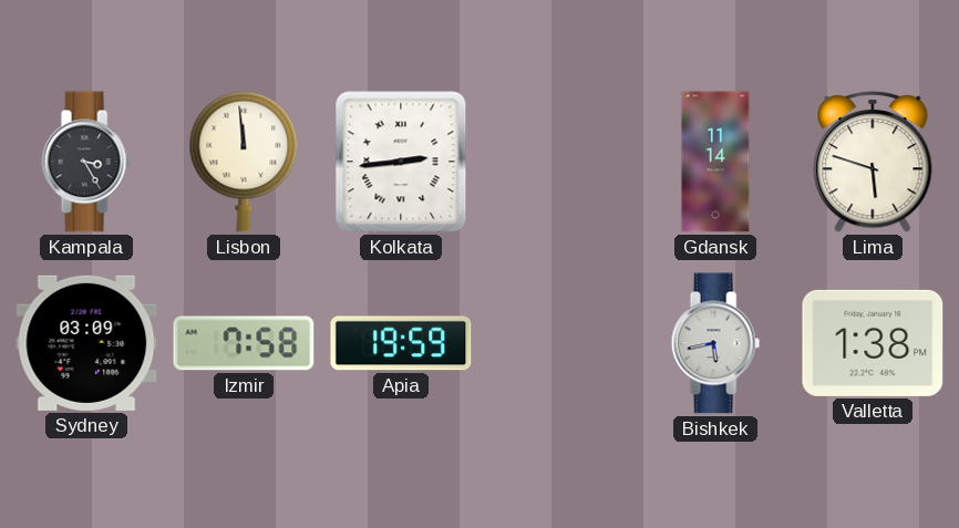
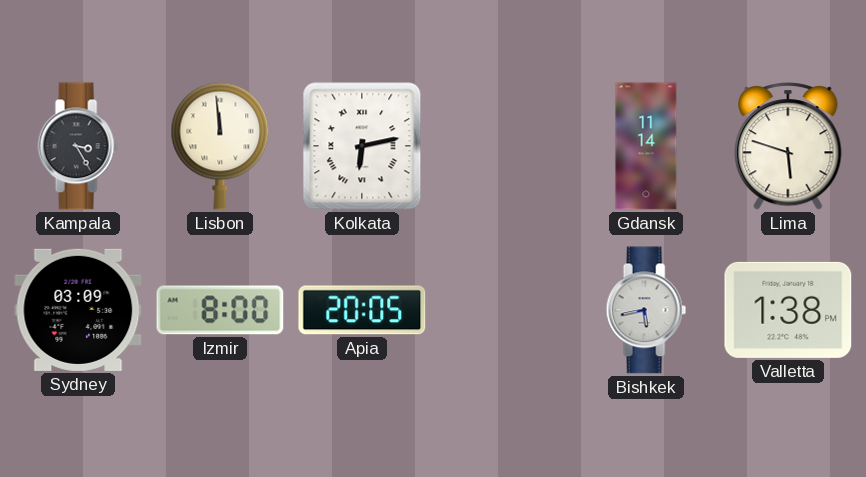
Kolkata: 2:44 -> 6:13
Izmir: 7:58 -> 8:00
Apia: 19:59 -> 20:05
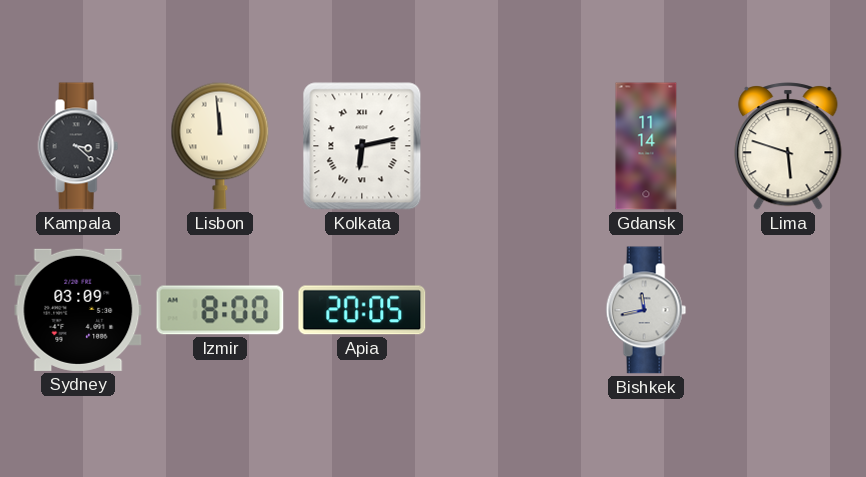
Kampala: 3:25 -> 3:22
Bishkek: 5:43 -> 11:43
Valletta: 1:38 -> none
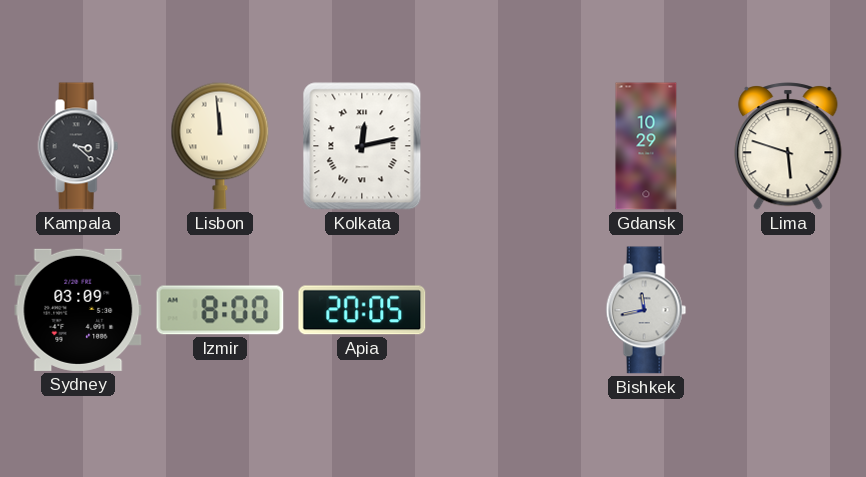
Kolkata: 6:13 -> 12:13
Gdansk: 11:14 -> 10:29
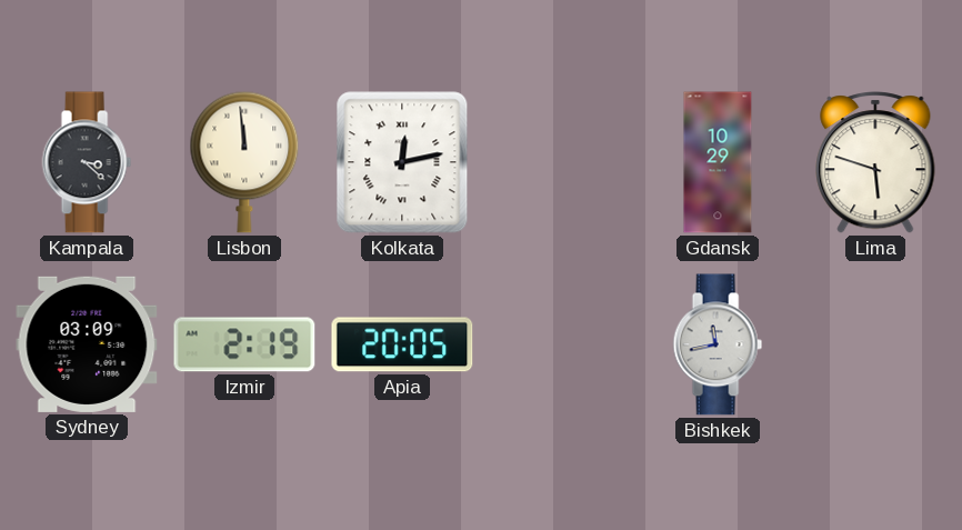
Izmir: 8:00 -> 2:19
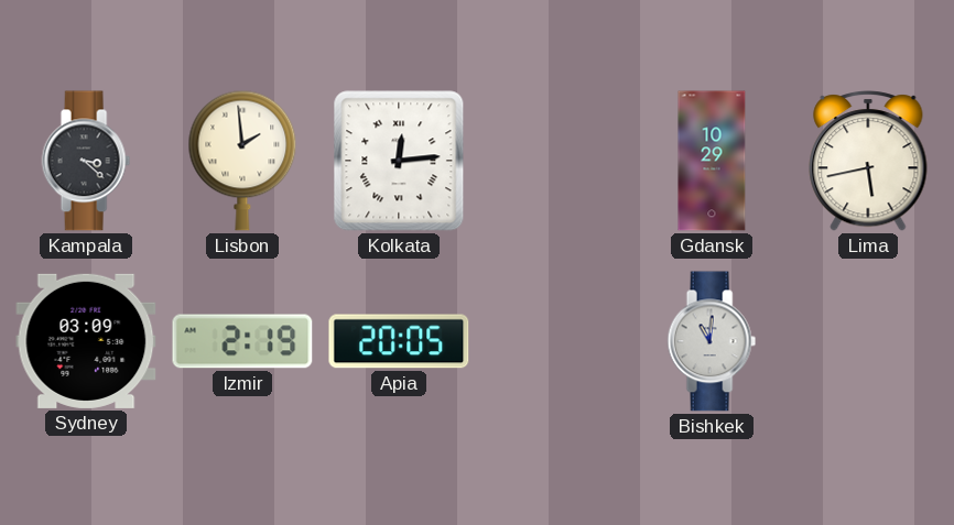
Lisbon: 11:59 -> 1:59
Kolkata: 12:13 -> 12:14
Lima: 5:48 -> 5:43
Bishkek: 11:43 -> 11:01
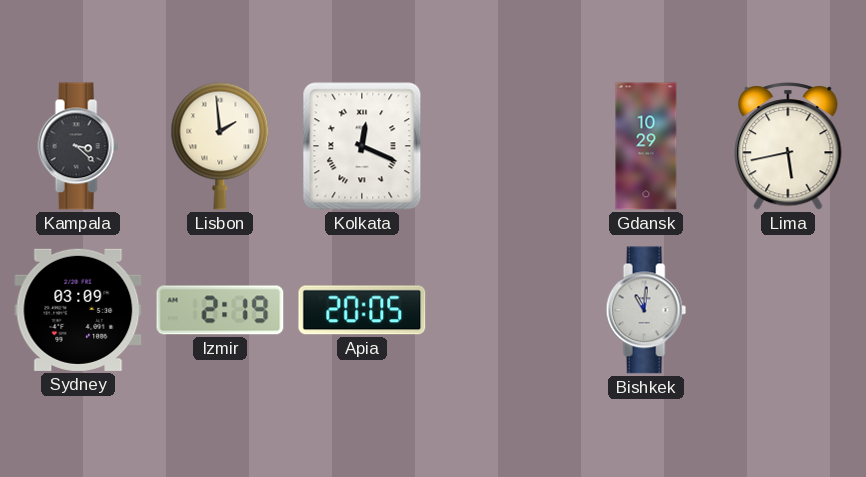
Kolkata: 12:14 -> 12:19
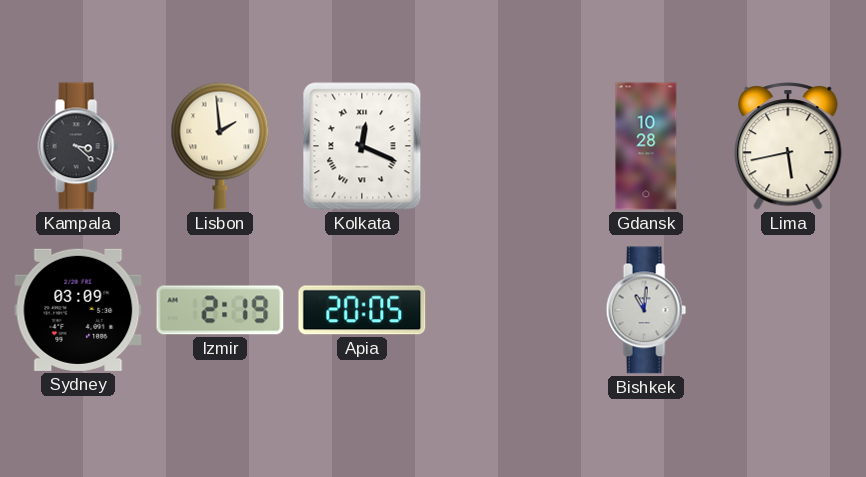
Gdansk: 10:29 -> 10:28
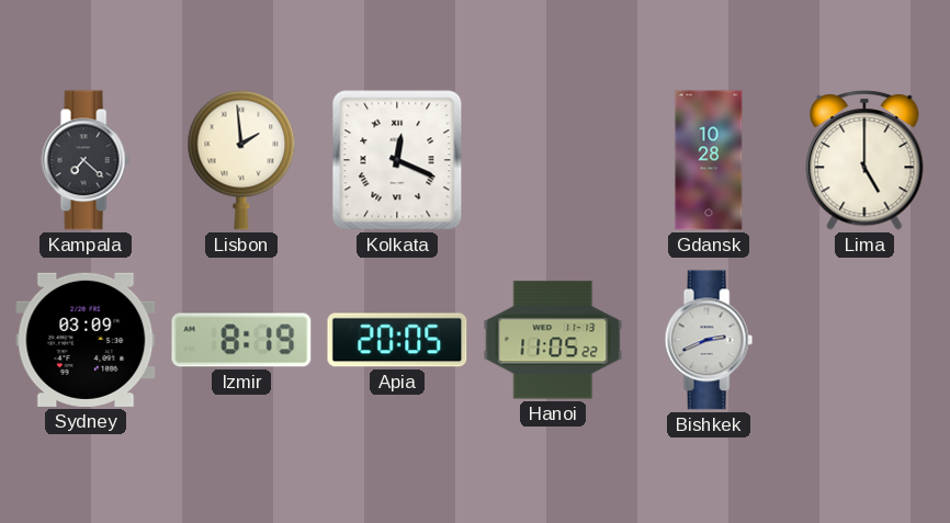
Kampala: 3:22 -> 7:22
Lima: 5:43 -> 5:00
Izmir: 2:19 -> 8:19
Hanoi: none -> 11:05
Bishkek: 11:01 -> 2:41
